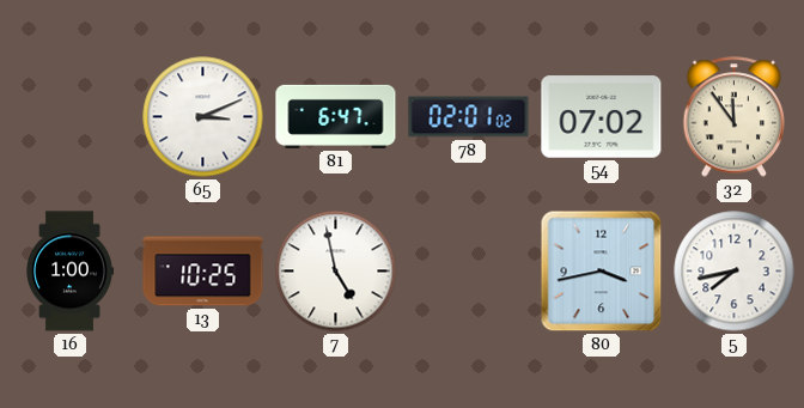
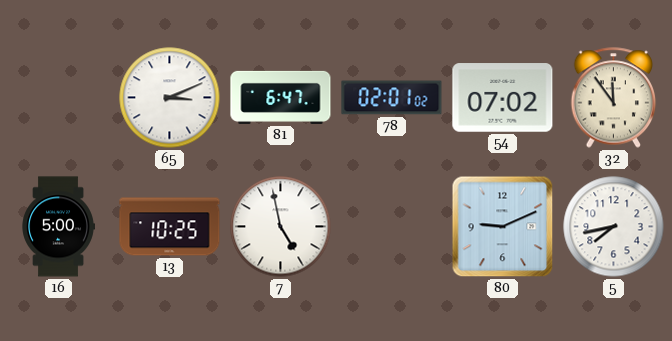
16: 1:00 -> 5:00
80: 3:43 -> 9:11
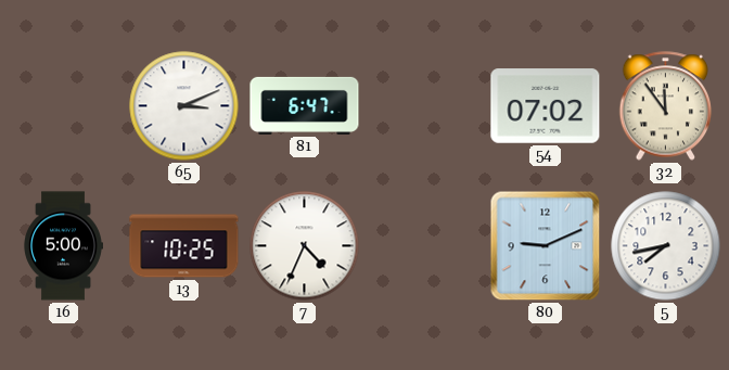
78: 02:01 -> none
7: 4:58 -> 4:34
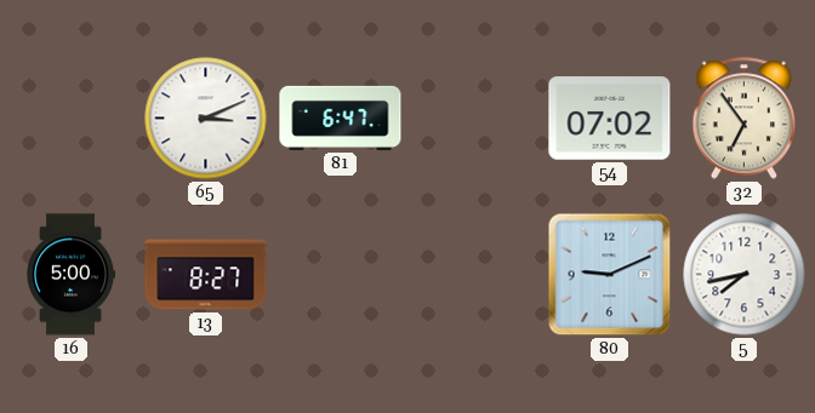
32: 11:54 -> 6:54
13: 10:25 -> 8:27
7: 4:34 -> none
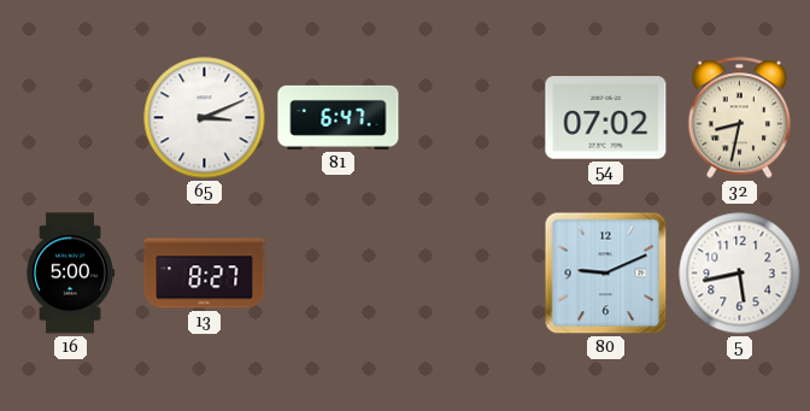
32: 6:54 -> 8:32
5: 7:43 -> 5:43
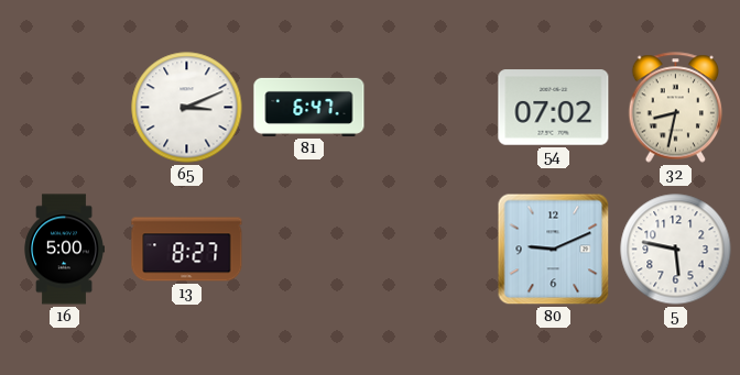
5: 5:43 -> 5:47
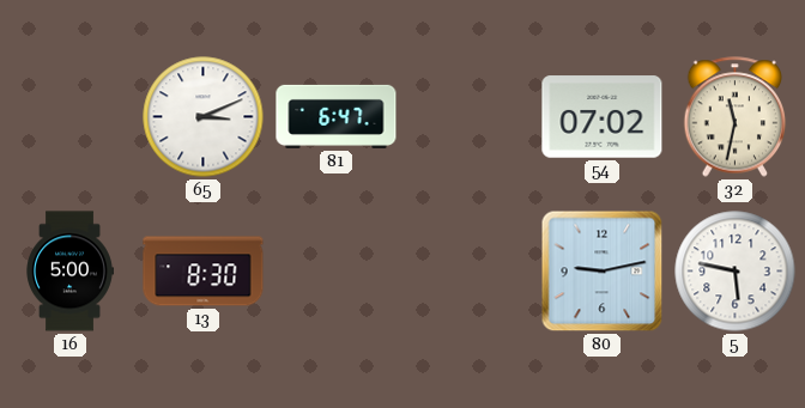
32: 8:32 -> 11:32
13: 8:27 -> 8:30
80: 9:11 -> 9:13
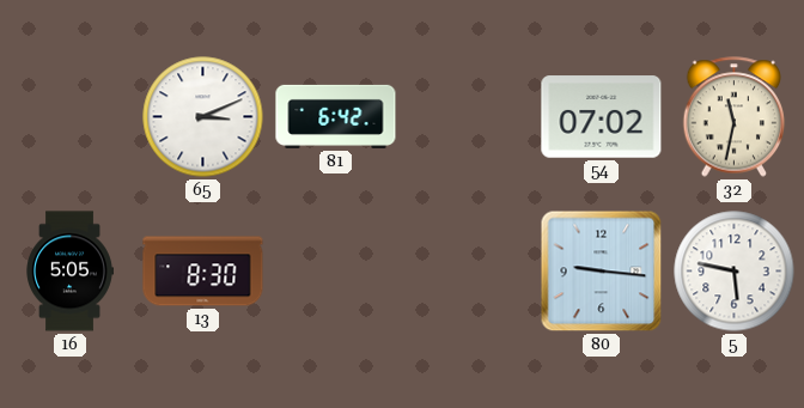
81: 6:47 -> 6:42
16: 5:00 -> 5:05
80: 9:13 -> 9:16
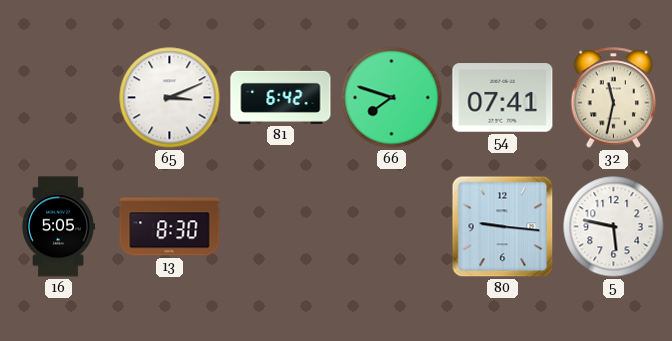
66: none -> 7:48
54: 07:02 -> 07:41
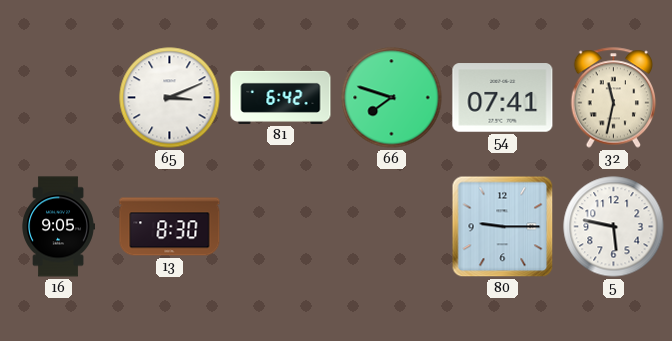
16: 5:05 -> 9:05
80: 9:16 -> 9:15
